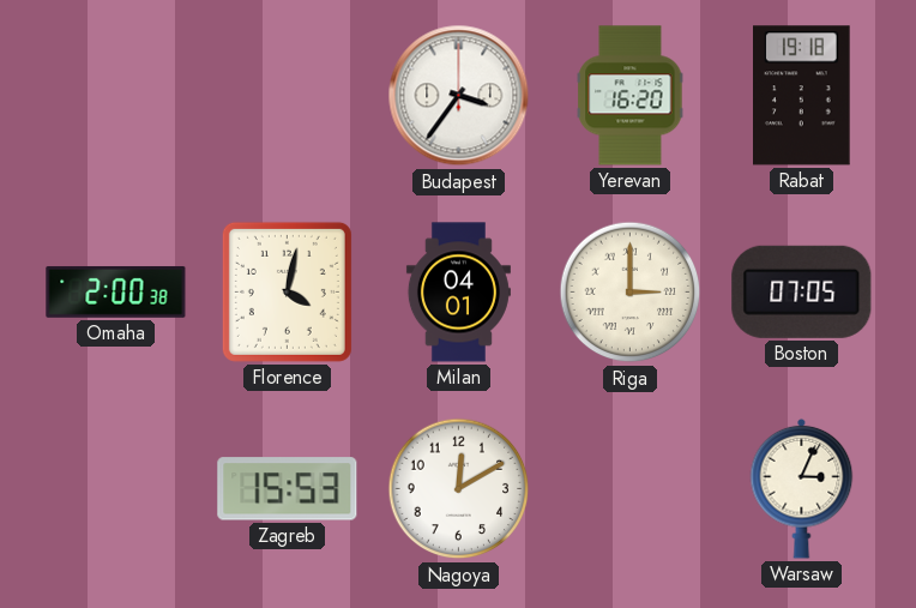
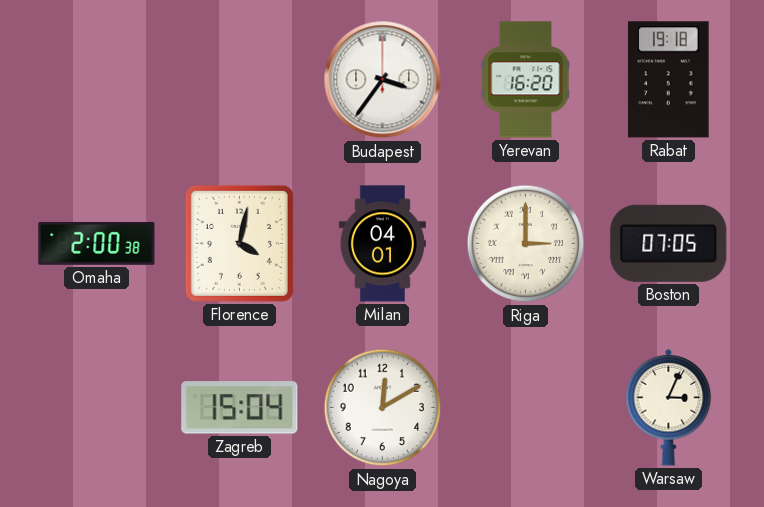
Zagreb: 15:53 -> 15:04
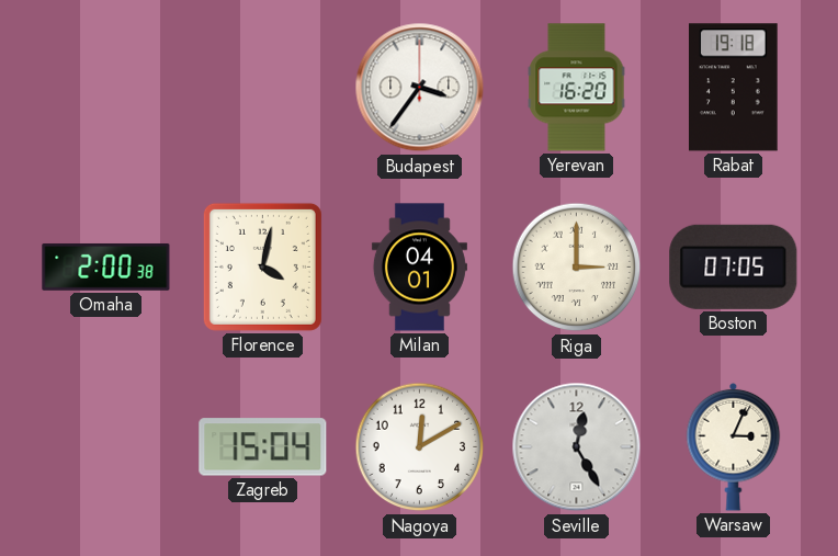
Seville: none -> 12:25
